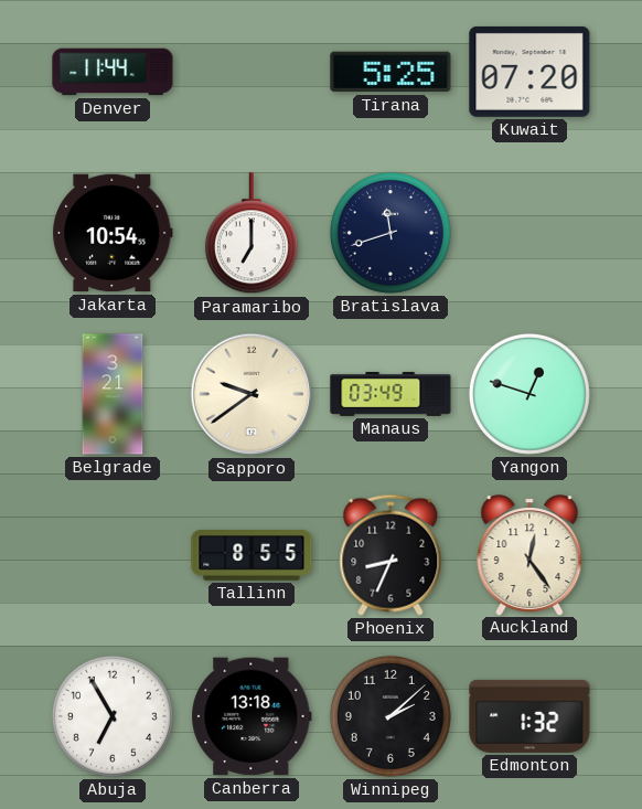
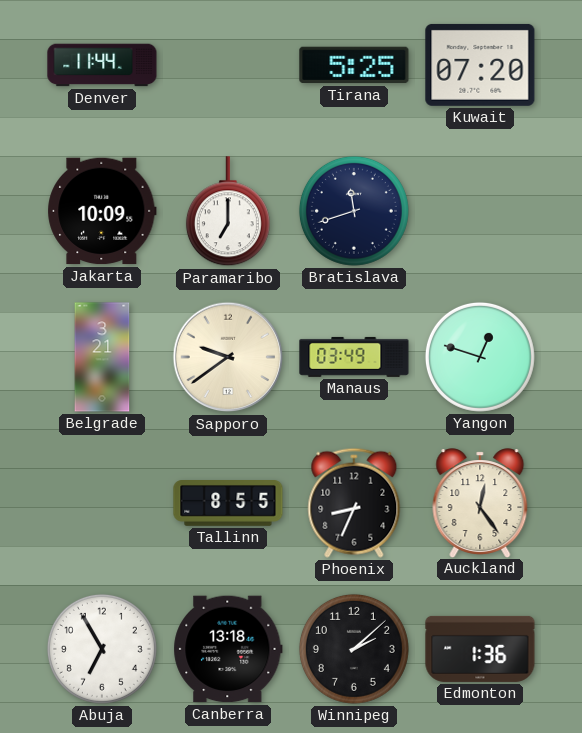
Jakarta: 10:54 -> 10:09
Edmonton: 1:32 -> 1:36
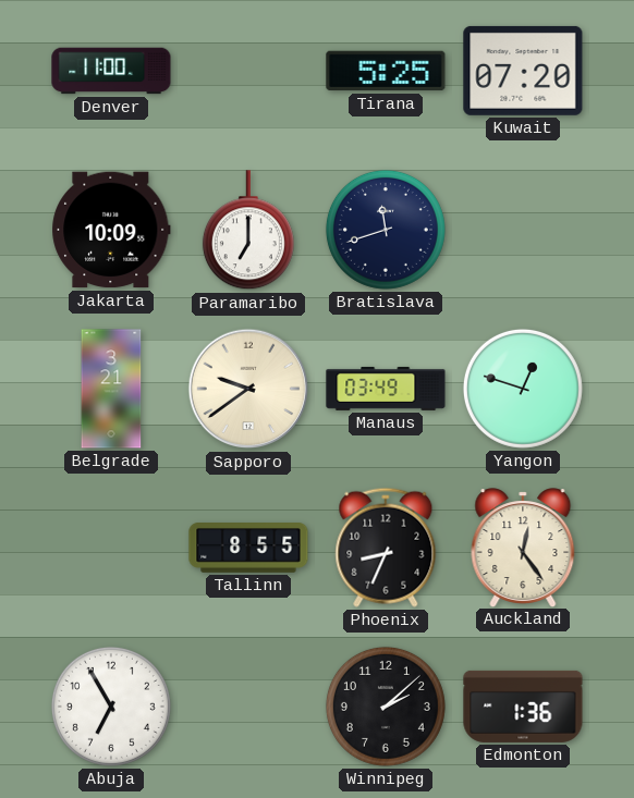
Denver: 11:44 -> 11:00
Canberra: 13:18 -> none
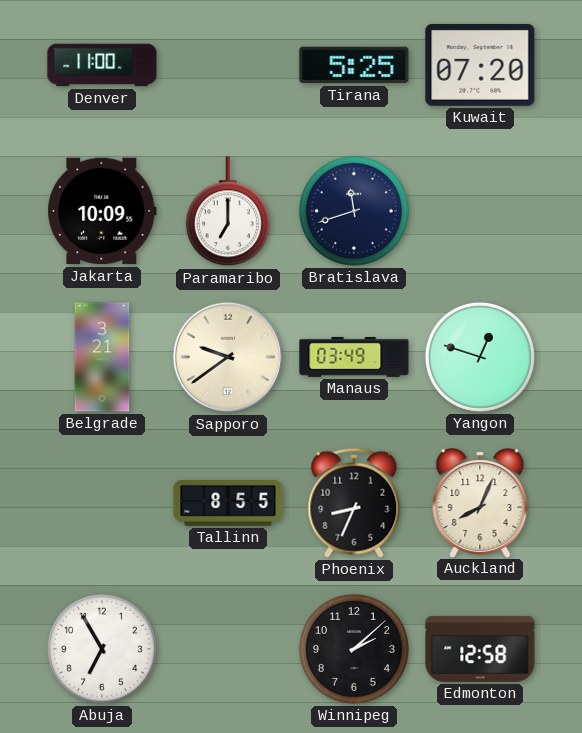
Auckland: 12:24 -> 8:04
Edmonton: 1:36 -> 12:58
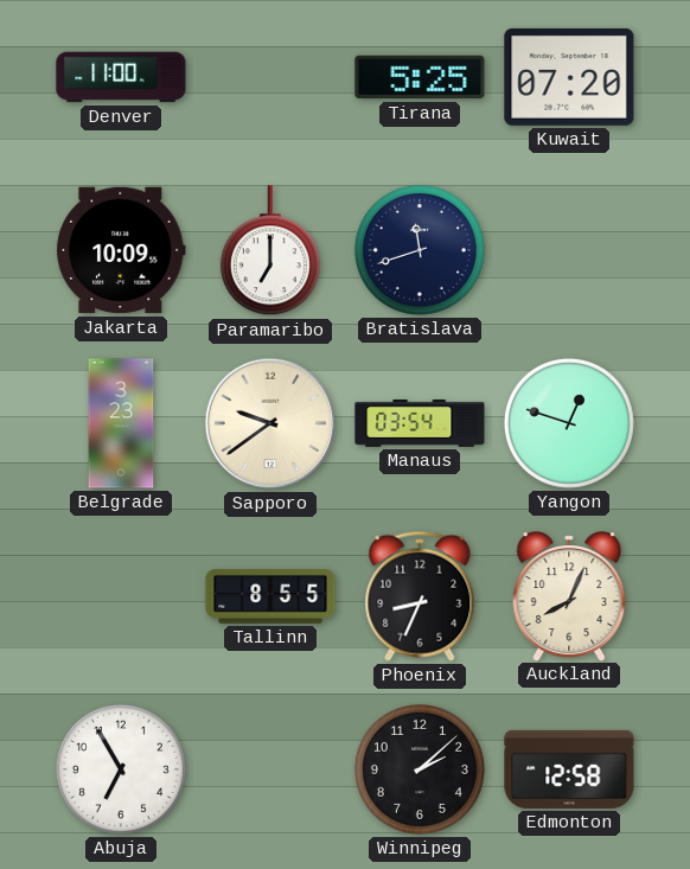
Belgrade: 3:21 -> 3:23
Manaus: 03:49 -> 03:54
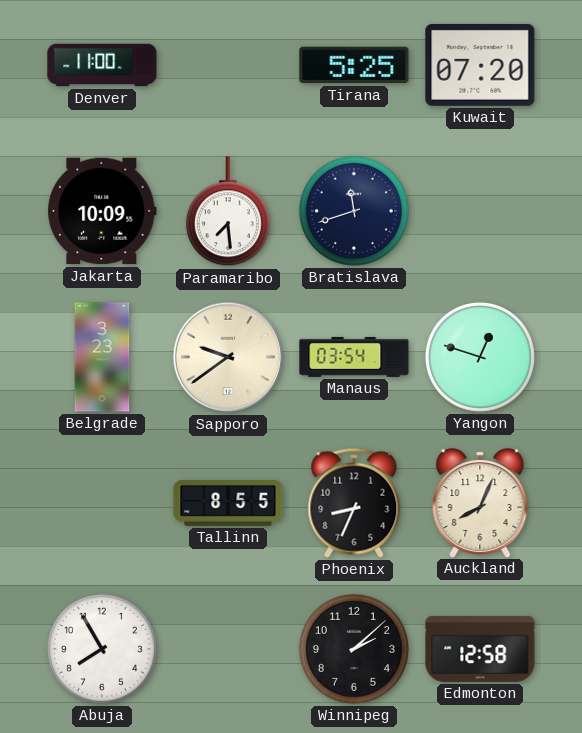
Paramaribo: 7:00 -> 7:29
Abuja: 6:55 -> 7:55
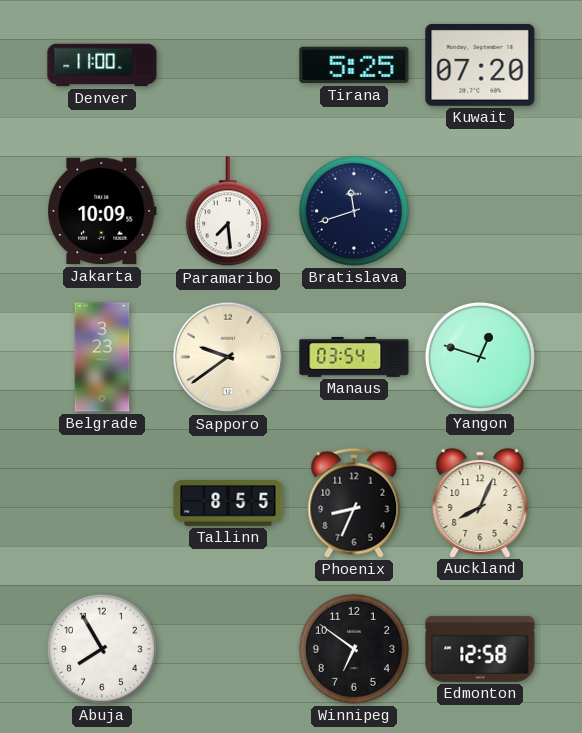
Winnipeg: 2:08 -> 6:51
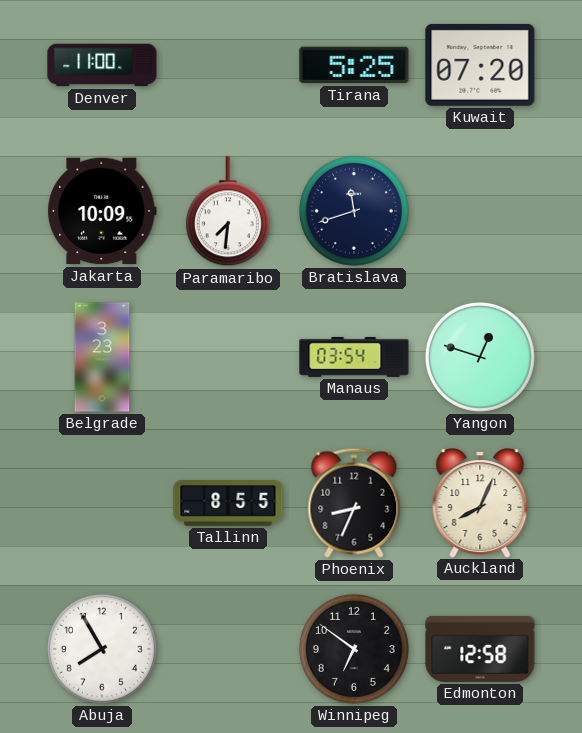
Paramaribo: 7:29 -> 7:31
Sapporo: 9:39 -> none
